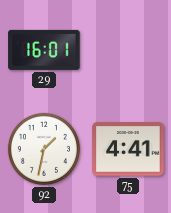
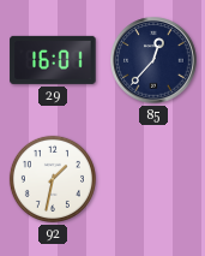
85: none -> 12:37
75: 4:41 -> none
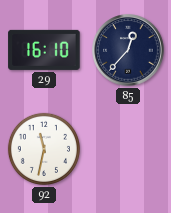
29: 16:01 -> 16:10
92: 1:32 -> 11:32
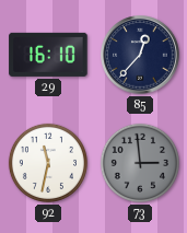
73: none -> 2:59
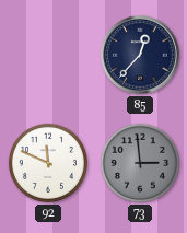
29: 16:10 -> none
92: 11:32 -> 11:49
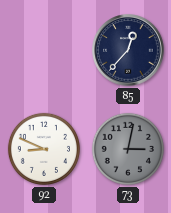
92: 11:49 -> 8:49
73: 2:59 -> 3:02
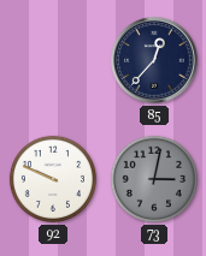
92: 8:49 -> 9:49
